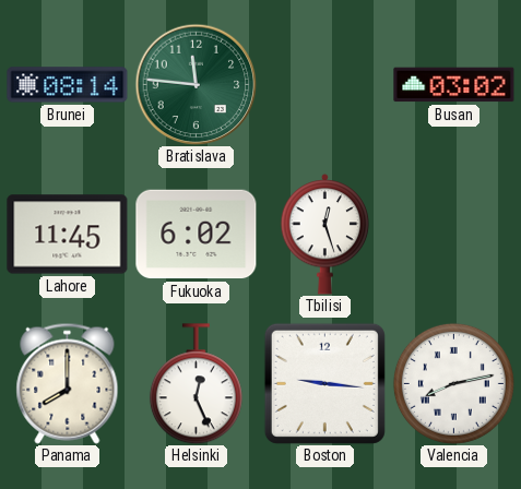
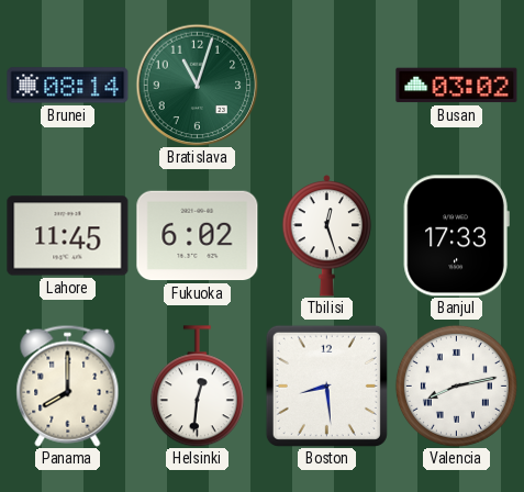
Bratislava: 11:46 -> 11:03
Banjul: none -> 17:33
Helsinki: 12:26 -> 12:31
Boston: 9:16 -> 8:29
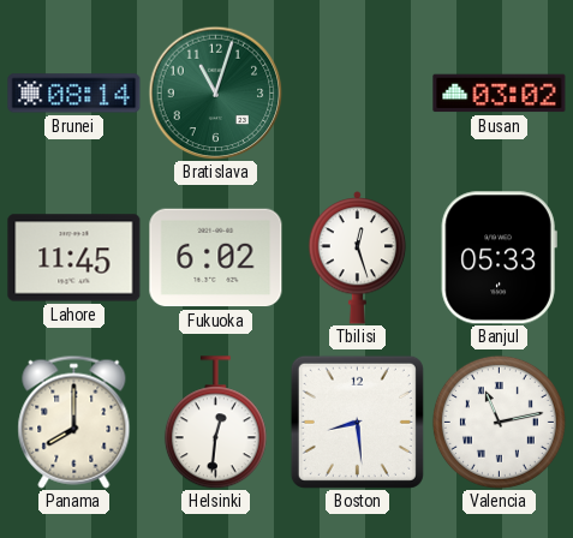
Banjul: 17:33 -> 05:33
Valencia: 8:13 -> 11:13
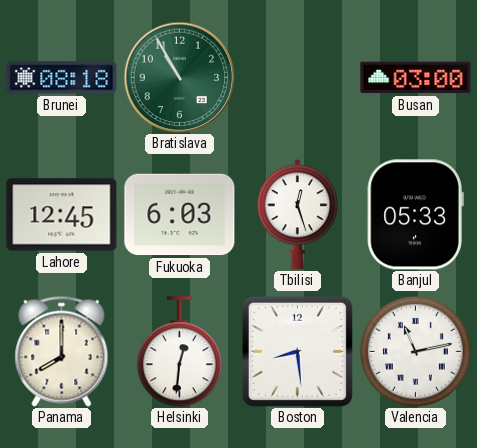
Brunei: 08:14 -> 08:18
Bratislava: 11:03 -> 10:55
Busan: 03:02 -> 03:00
Lahore: 11:45 -> 12:45
Fukuoka: 6:02 -> 6:03
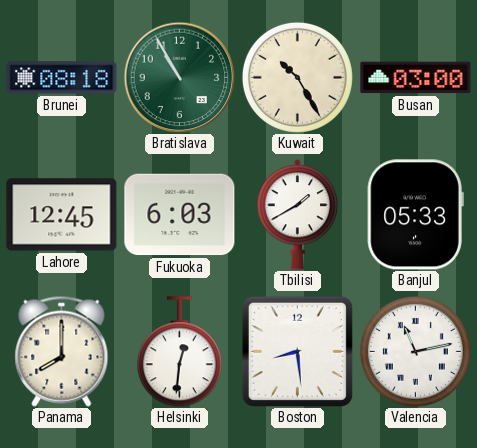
Kuwait: none -> 10:25
Tbilisi: 12:27 -> 1:40
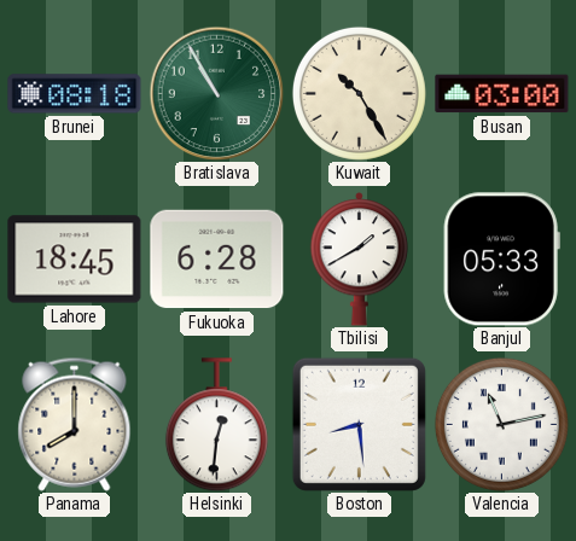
Lahore: 12:45 -> 18:45
Fukuoka: 6:03 -> 6:28
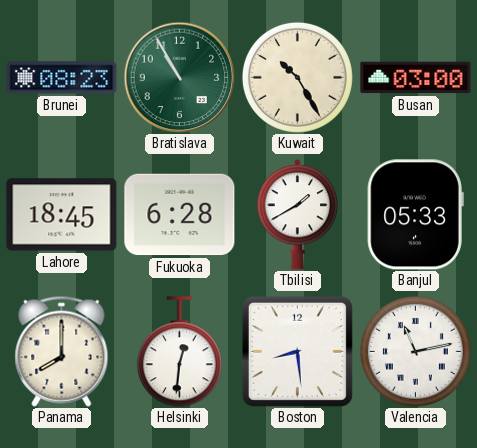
Brunei: 08:18 -> 08:23
